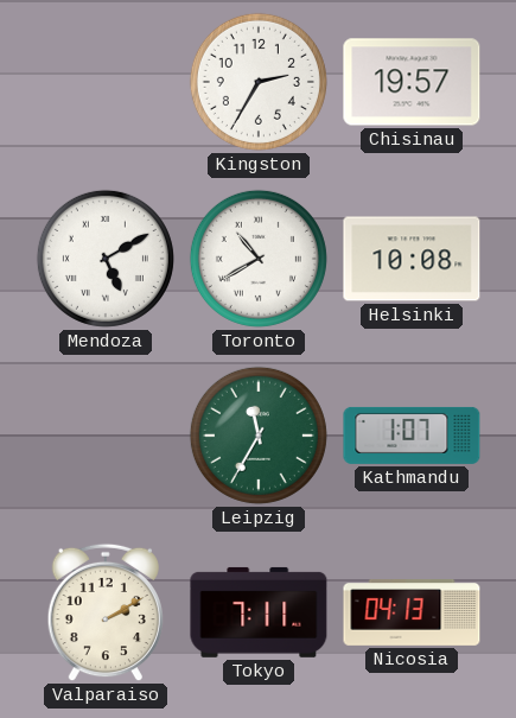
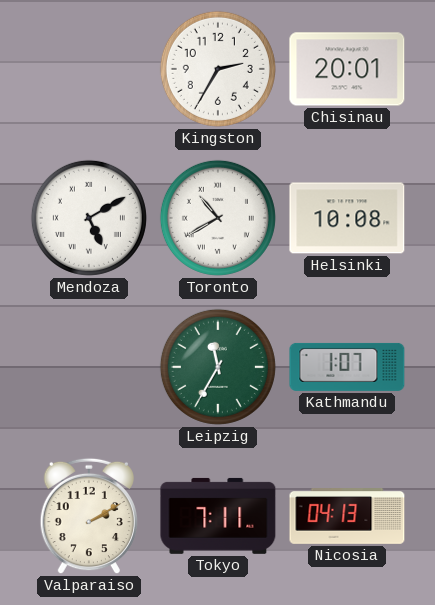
Chisinau: 19:57 -> 20:01
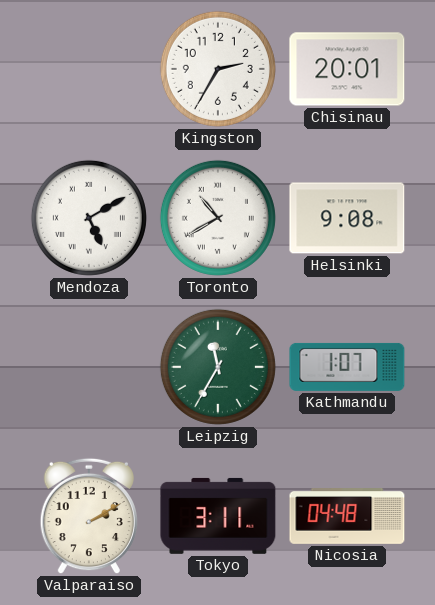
Helsinki: 10:08 -> 9:08
Tokyo: 7:11 -> 3:11
Nicosia: 04:13 -> 04:48
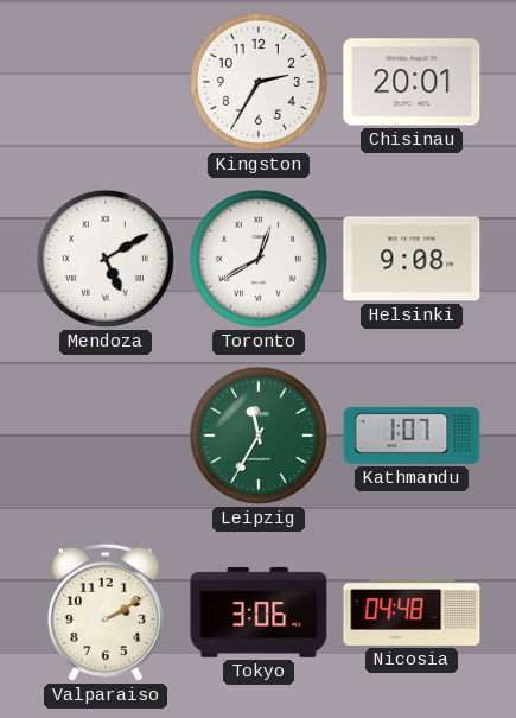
Toronto: 10:40 -> 12:40
Tokyo: 3:11 -> 3:06
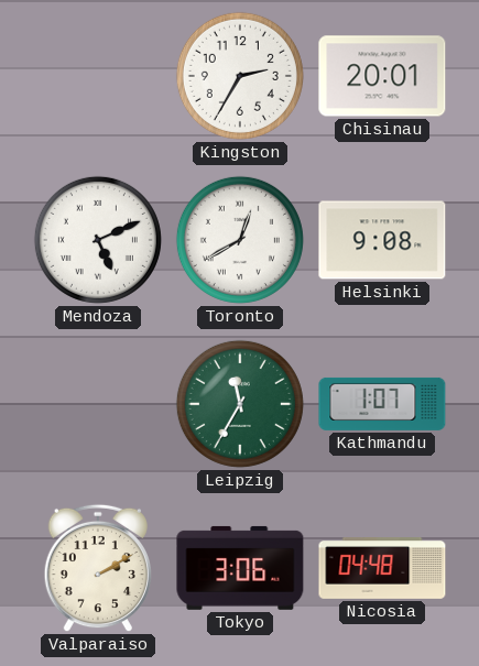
Mendoza: 5:10 -> 5:11
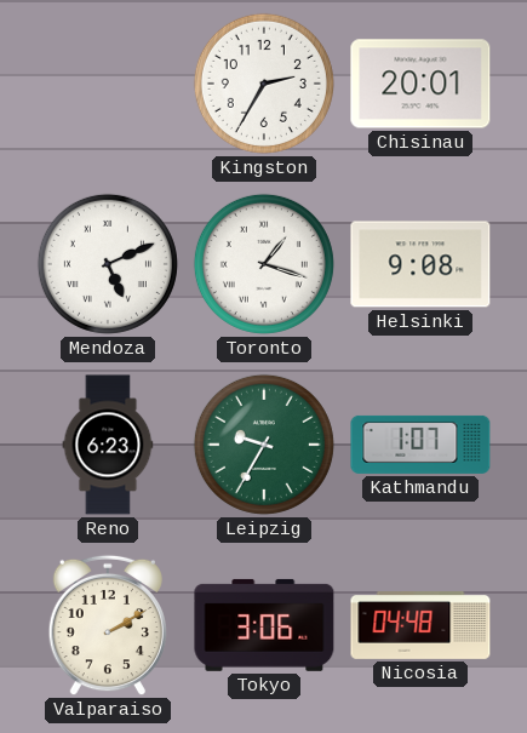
Toronto: 12:40 -> 1:18
Reno: none -> 6:23
Leipzig: 11:35 -> 9:35
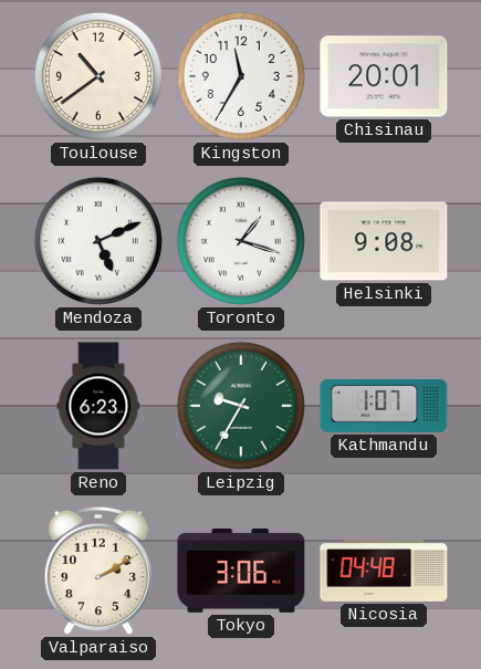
Toulouse: none -> 10:39
Kingston: 2:35 -> 11:35
